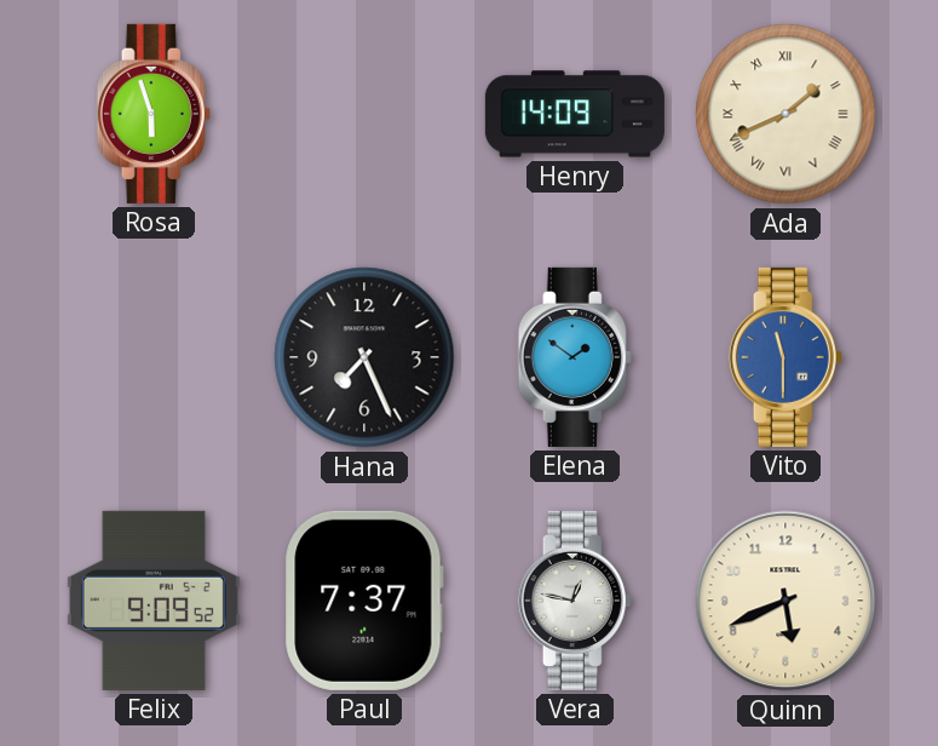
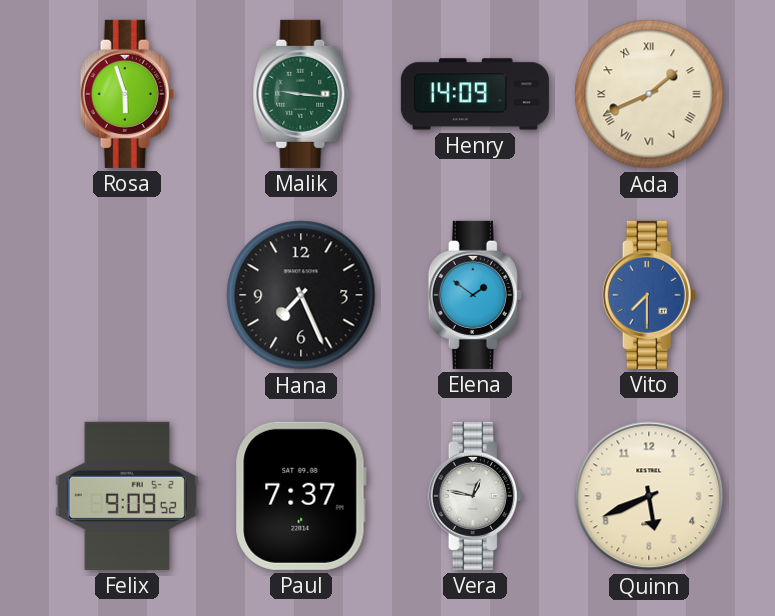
Malik: none -> 9:16
Vito: 11:30 -> 7:30
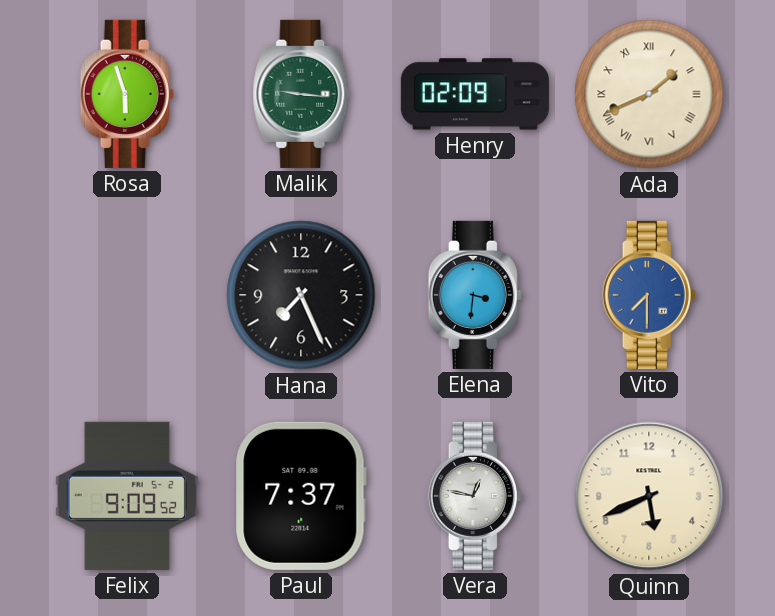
Henry: 14:09 -> 02:09
Elena: 1:51 -> 3:31
